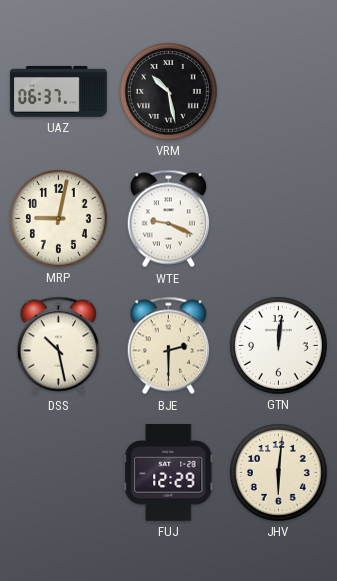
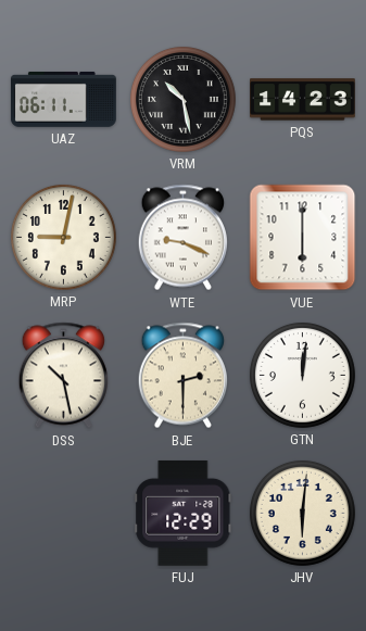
UAZ: 06:37 -> 06:11
PQS: none -> 14:23
VUE: none -> 6:00
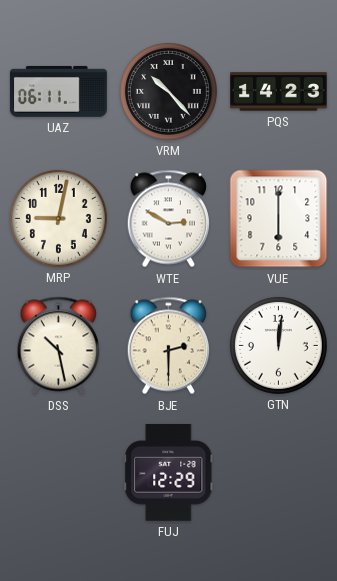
VRM: 10:28 -> 10:23
WTE: 9:19 -> 2:50
JHV: 6:01 -> none
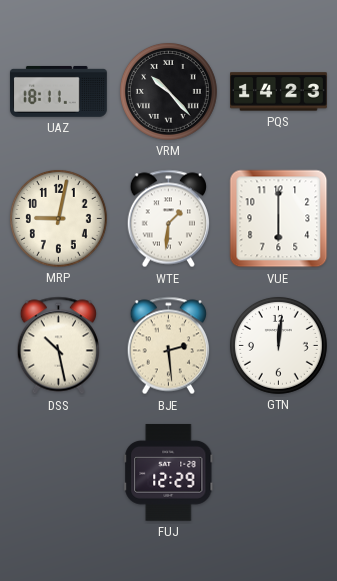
UAZ: 06:11 -> 18:11
WTE: 2:50 -> 1:31
BJE: 2:30 -> 2:29
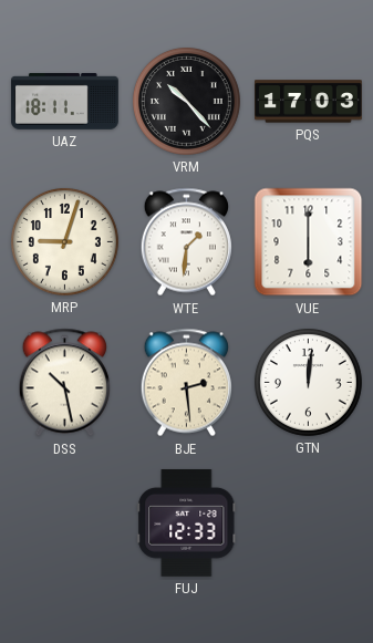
PQS: 14:23 -> 17:03
MRP: 9:02 -> 9:03
FUJ: 12:29 -> 12:33
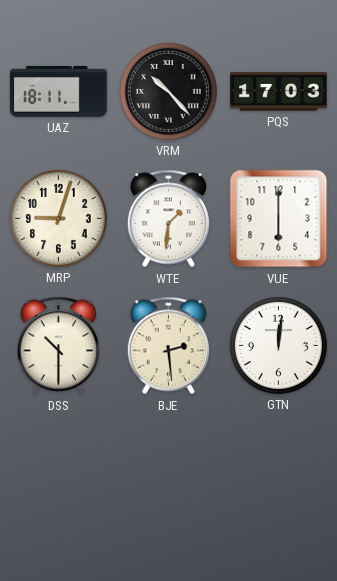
DSS: 10:28 -> 10:30
FUJ: 12:33 -> none
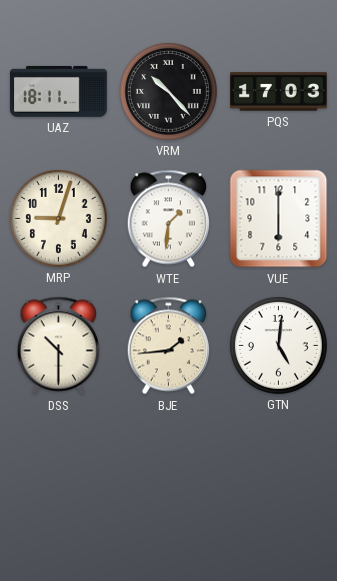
BJE: 2:29 -> 1:44
GTN: 12:01 -> 5:01
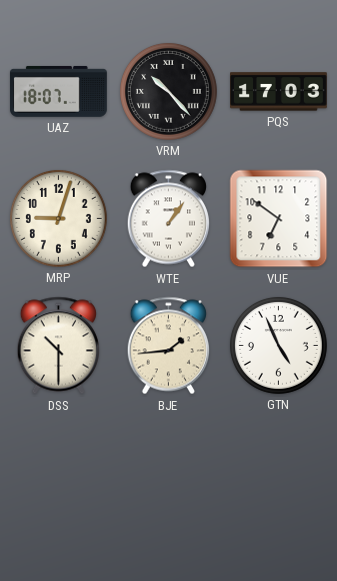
UAZ: 18:11 -> 18:07
WTE: 1:31 -> 1:06
VUE: 6:00 -> 6:51
GTN: 5:01 -> 4:56
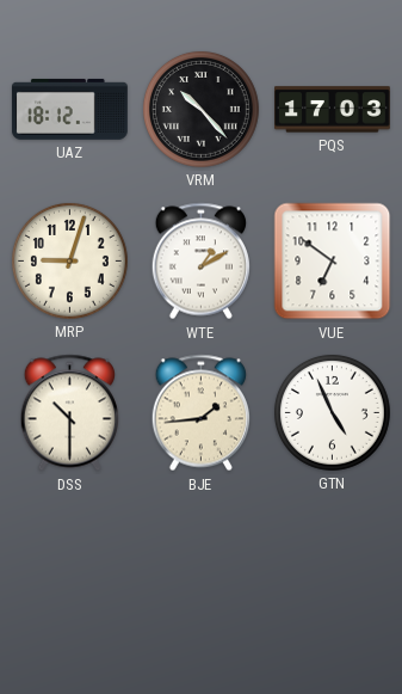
UAZ: 18:07 -> 18:12
WTE: 1:06 -> 1:10
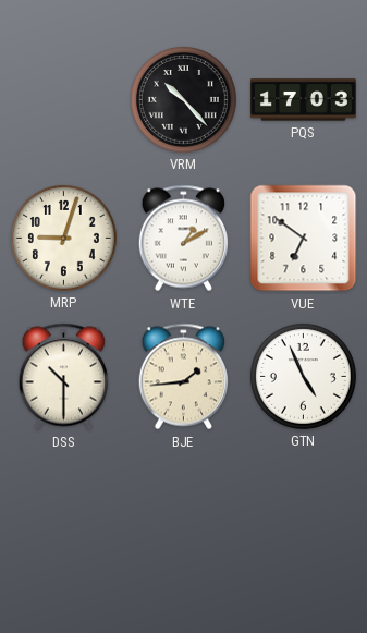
UAZ: 18:12 -> none
